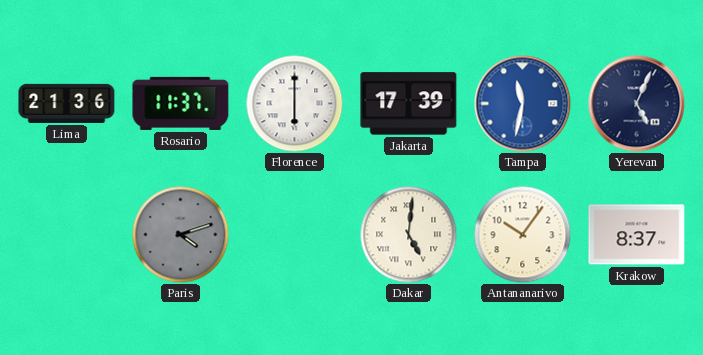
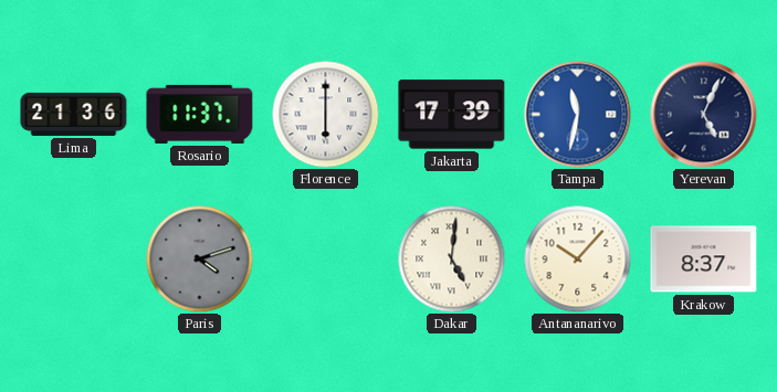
Antananarivo: 10:06 -> 10:07
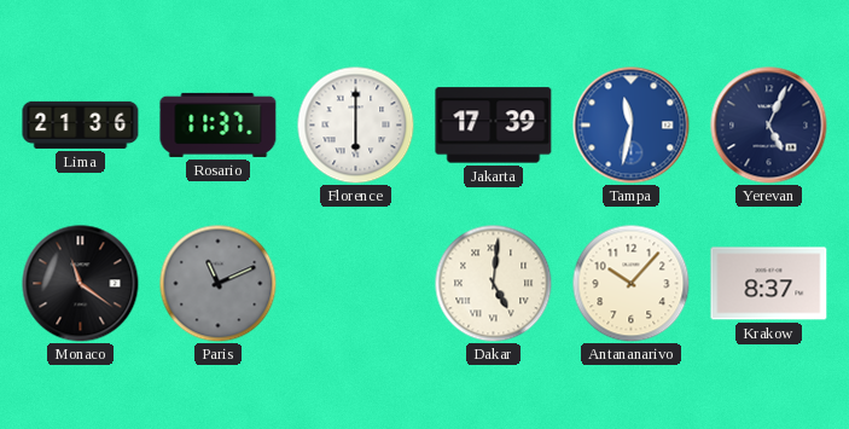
Monaco: none -> 11:21
Paris: 4:12 -> 11:11
